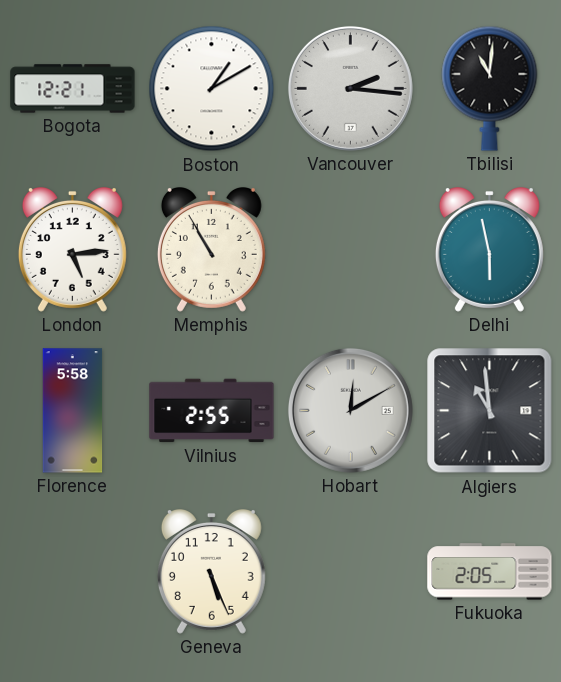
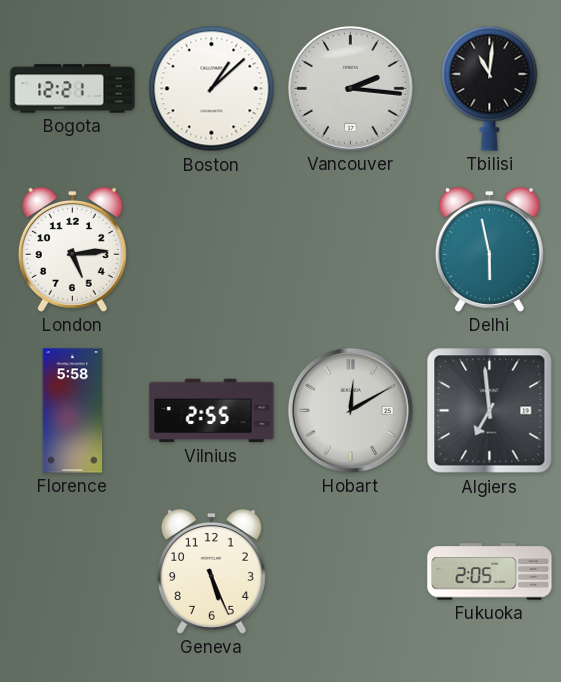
Boston: 1:10 -> 1:08
Memphis: 10:55 -> none
Algiers: 10:59 -> 6:59
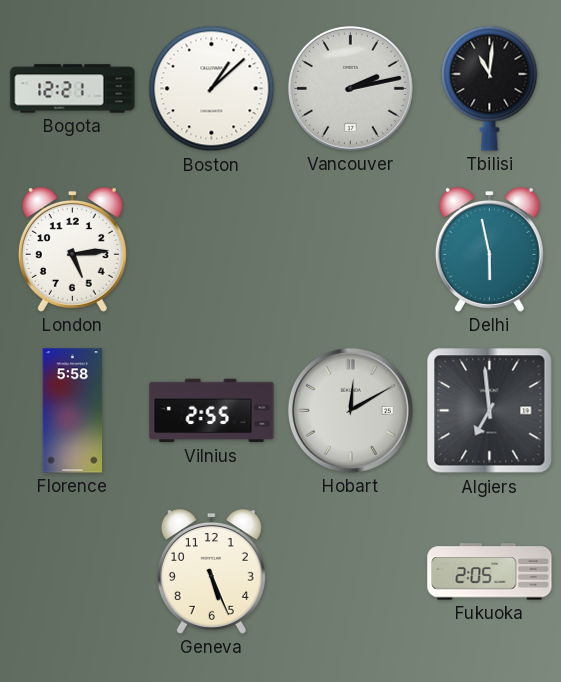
Vancouver: 2:16 -> 2:13
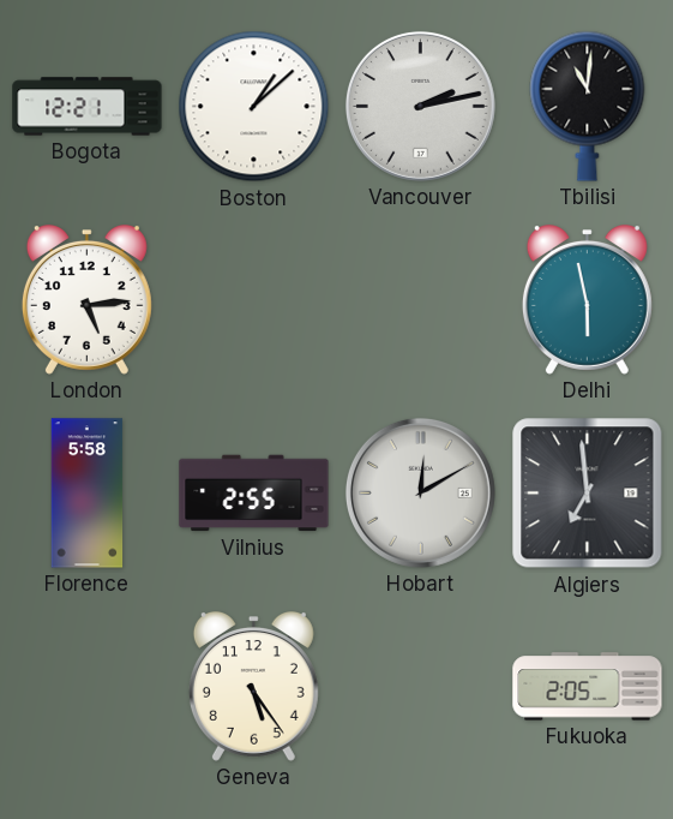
Geneva: 5:26 -> 5:24
